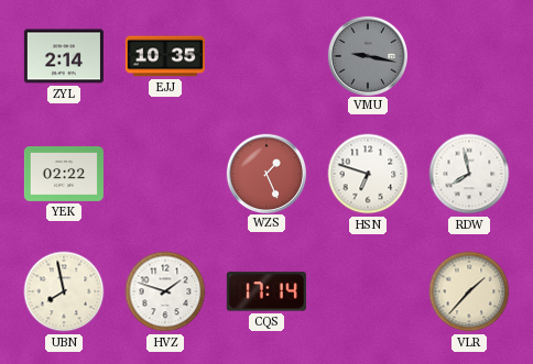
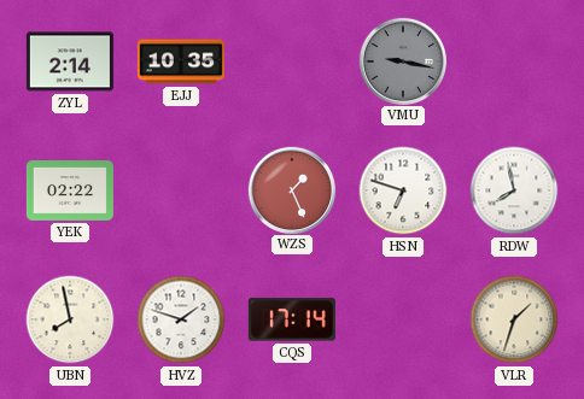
VLR: 1:37 -> 1:33
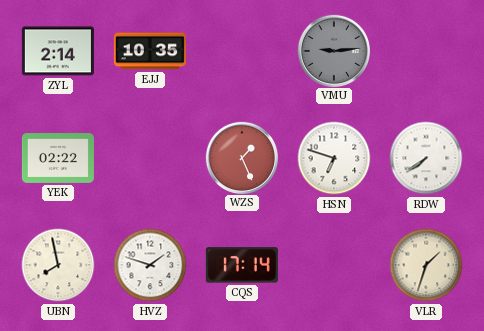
VMU: 9:17 -> 9:14
RDW: 7:58 -> 7:39
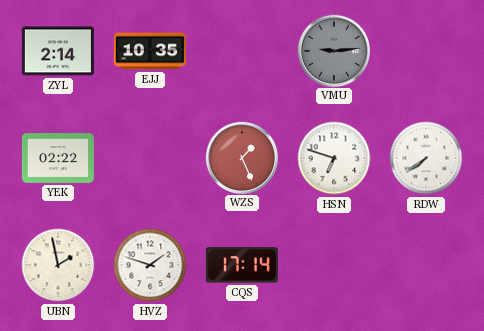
UBN: 7:58 -> 1:58
VLR: 1:33 -> none
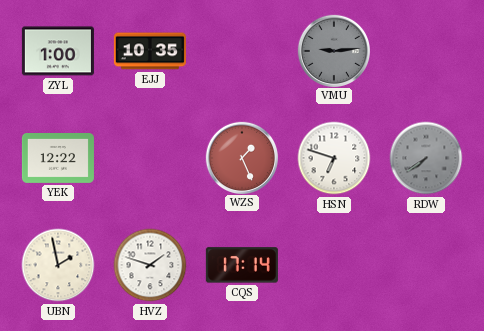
ZYL: 2:14 -> 1:00
YEK: 02:22 -> 12:22
RDW dial: white -> grey
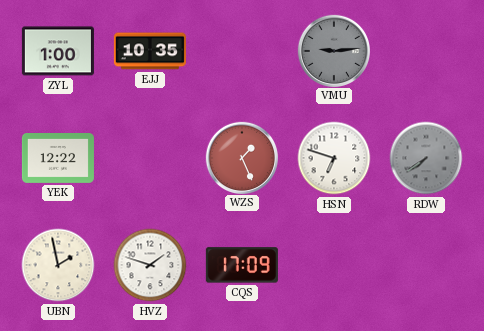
CQS: 17:14 -> 17:09
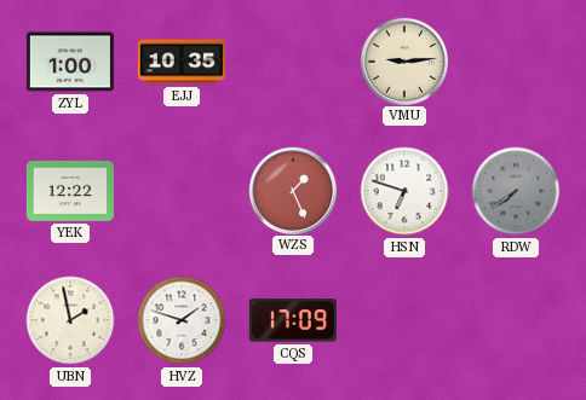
VMU dial: grey -> cream
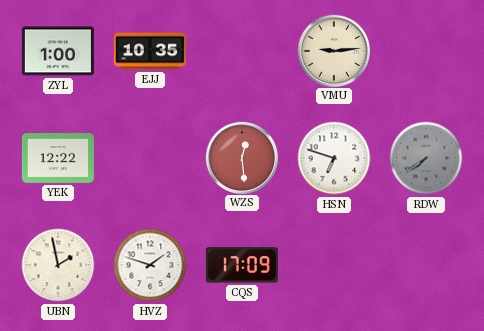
WZS: 1:26 -> 12:29
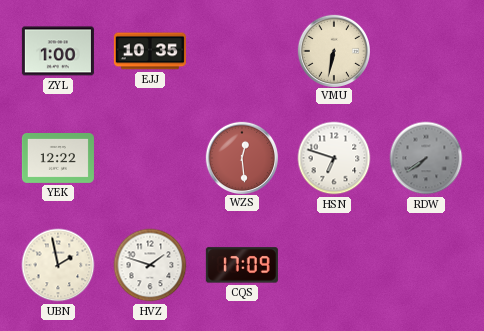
VMU: 9:14 -> 6:32
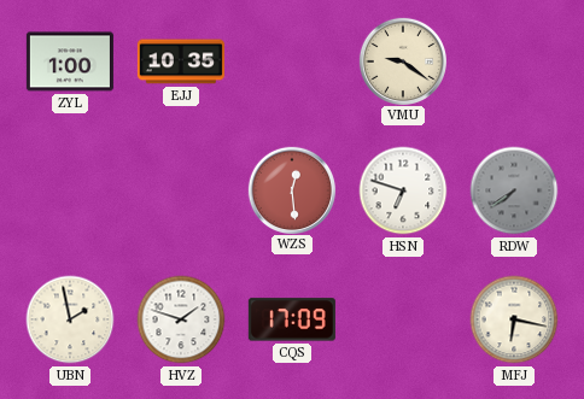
VMU: 6:32 -> 9:21
YEK: 12:22 -> none
MFJ: none -> 6:17
